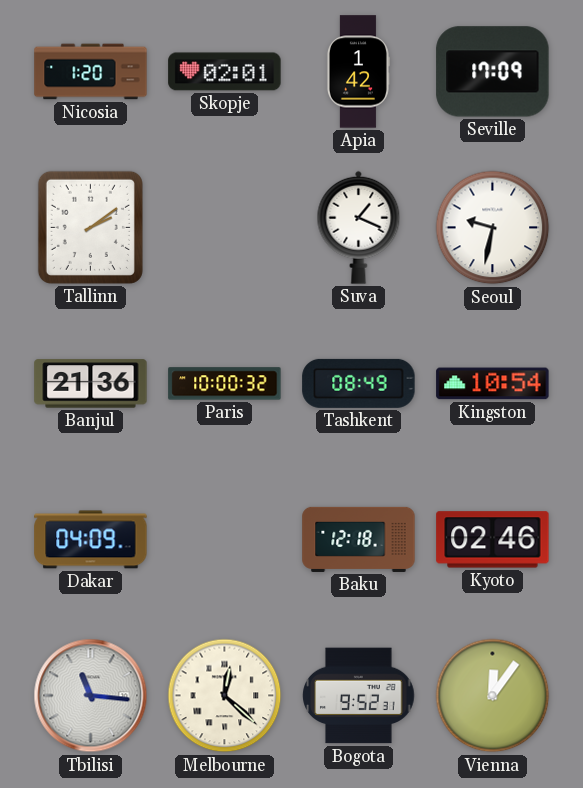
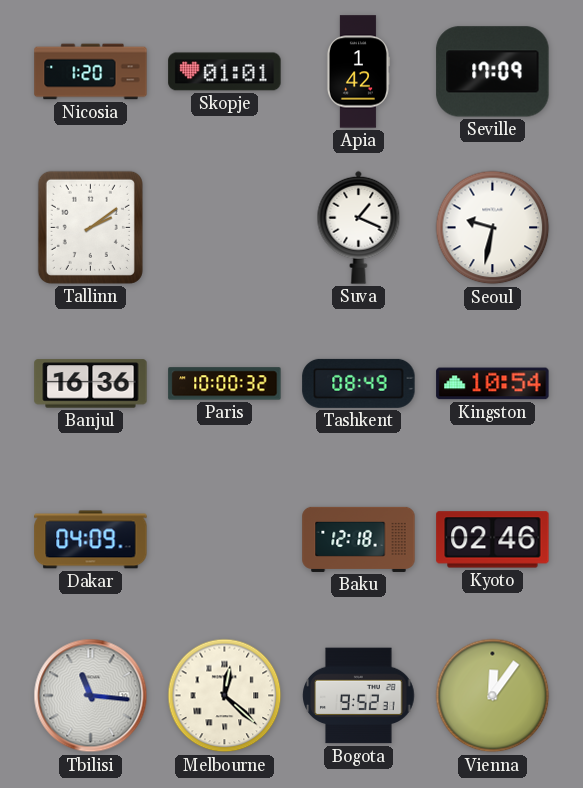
Skopje: 02:01 -> 01:01
Banjul: 21:36 -> 16:36
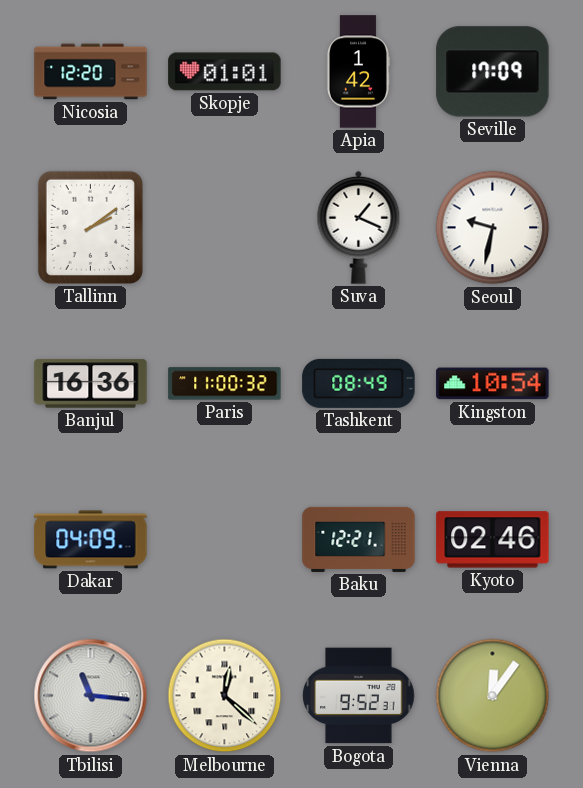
Nicosia: 1:20 -> 12:20
Paris: 10:00 -> 11:00
Baku: 12:18 -> 12:21
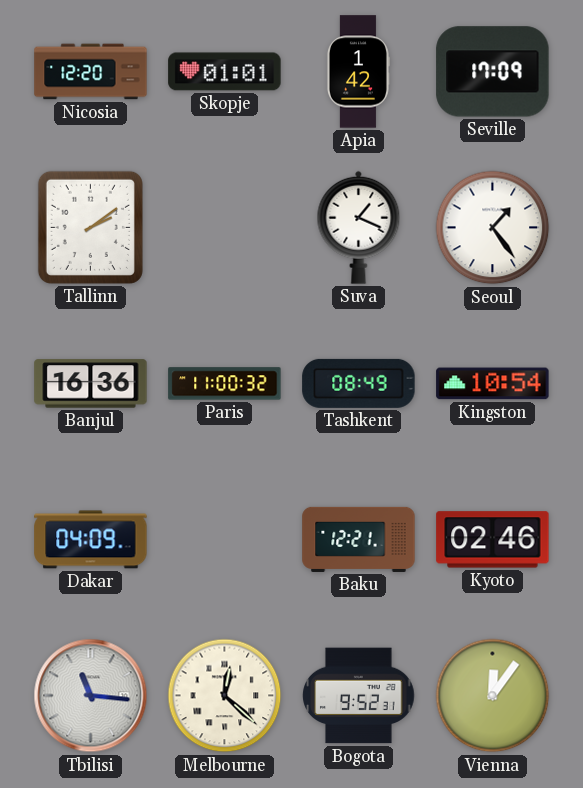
Seoul: 9:32 -> 1:24
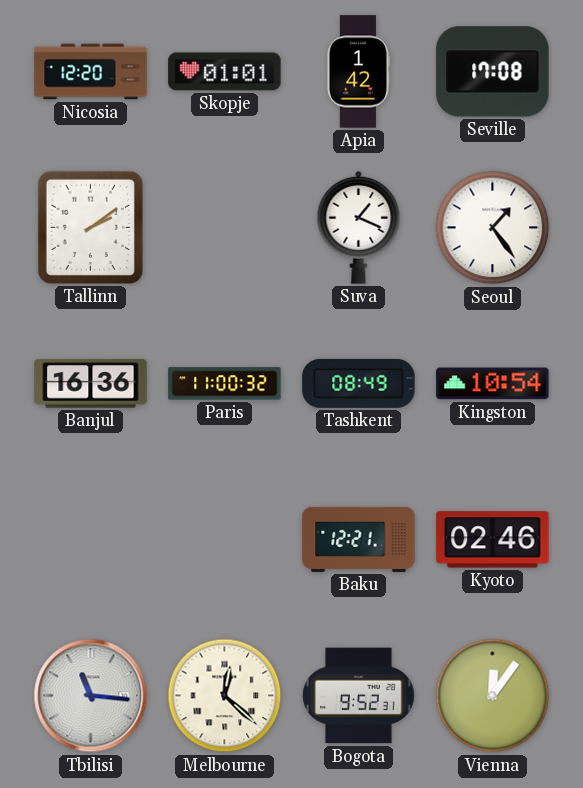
Seville: 17:09 -> 17:08
Dakar: 04:09 -> none
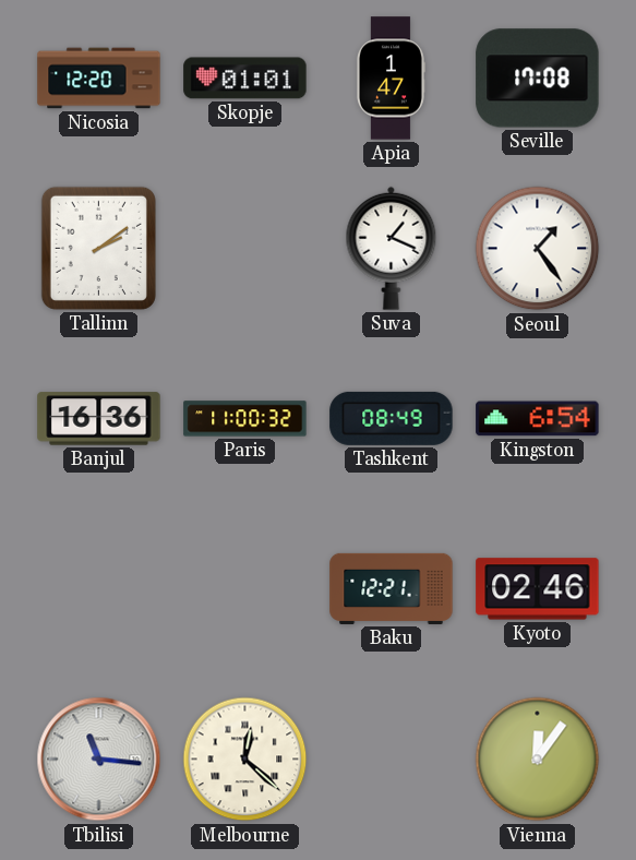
Apia: 1:42 -> 1:47
Kingston: 10:54 -> 6:54
Bogota: 9:52 -> none
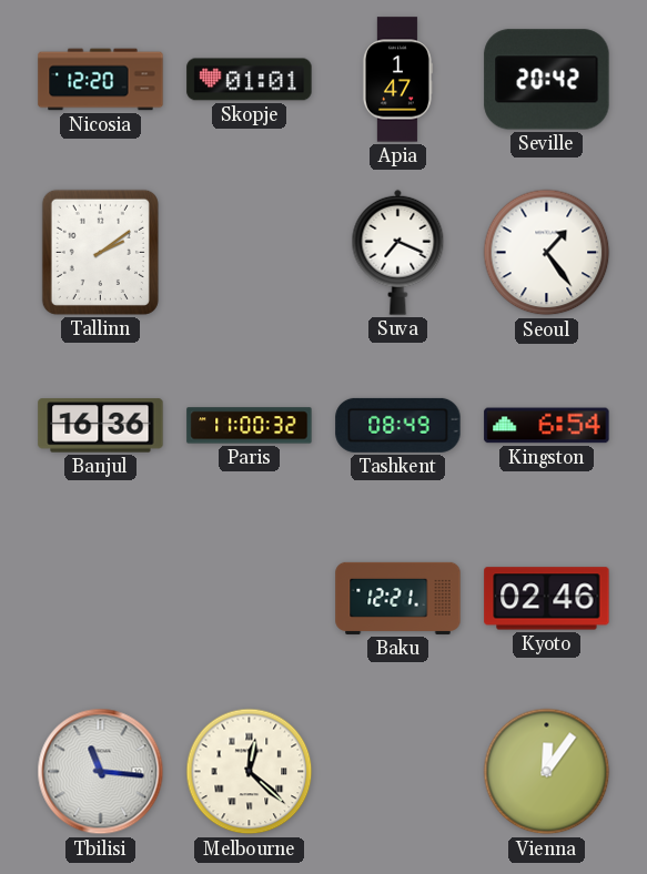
Seville: 17:08 -> 20:42
Suva: 1:19 -> 7:19
